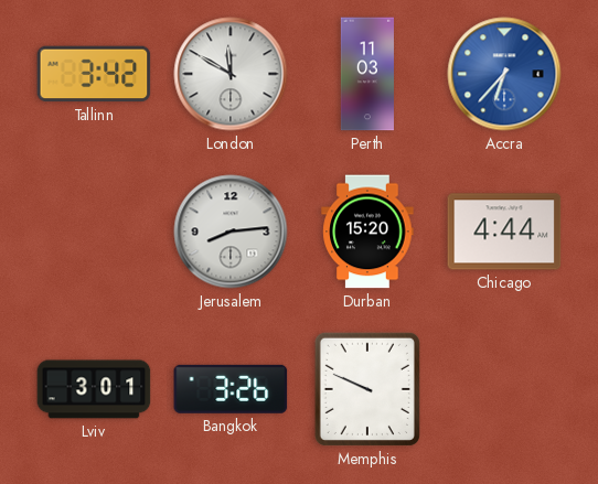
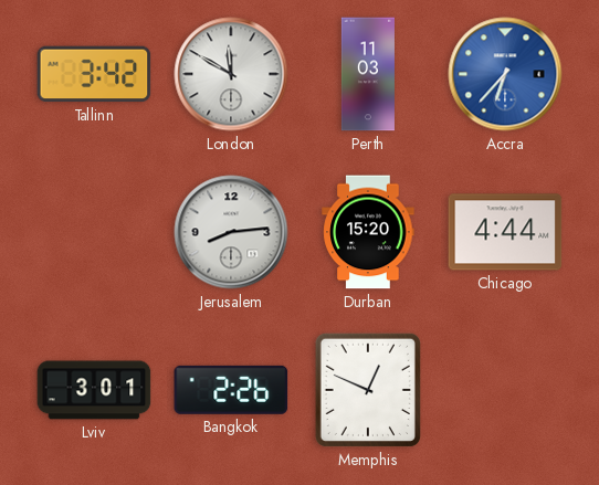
Bangkok: 3:26 -> 2:26
Memphis: 9:49 -> 12:49
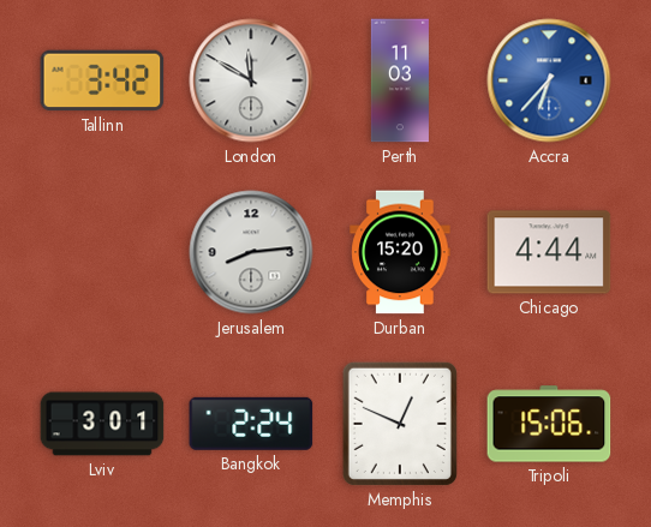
Bangkok: 2:26 -> 2:24
Tripoli: none -> 15:06
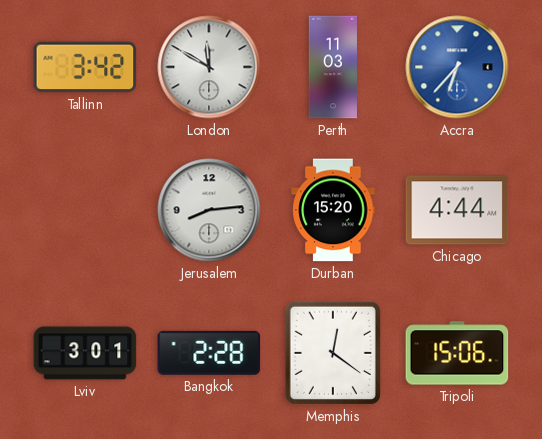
Bangkok: 2:24 -> 2:28
Memphis: 12:49 -> 12:21
